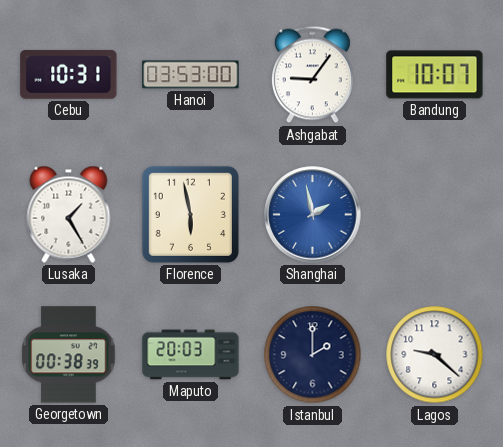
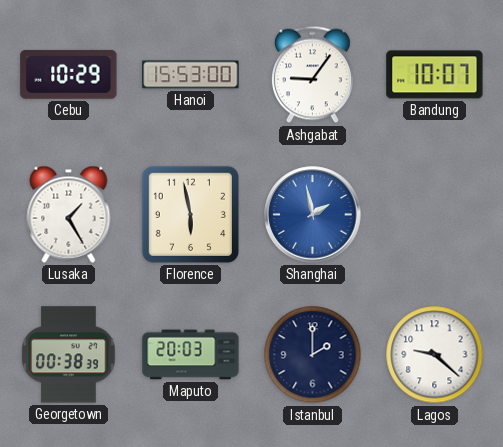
Cebu: 10:31 -> 10:29
Hanoi: 03:53 -> 15:53
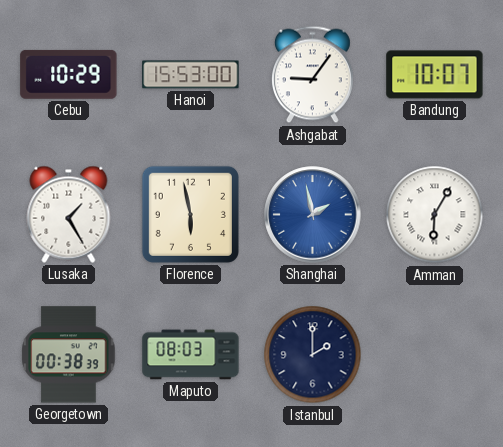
Amman: none -> 6:05
Maputo: 20:03 -> 08:03
Lagos: 9:22 -> none
